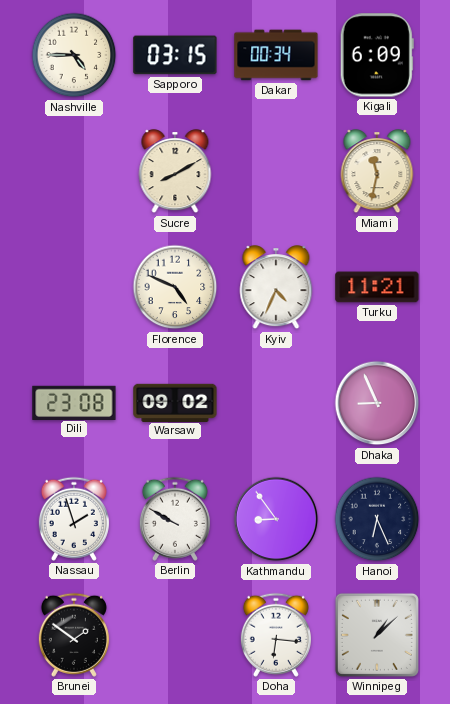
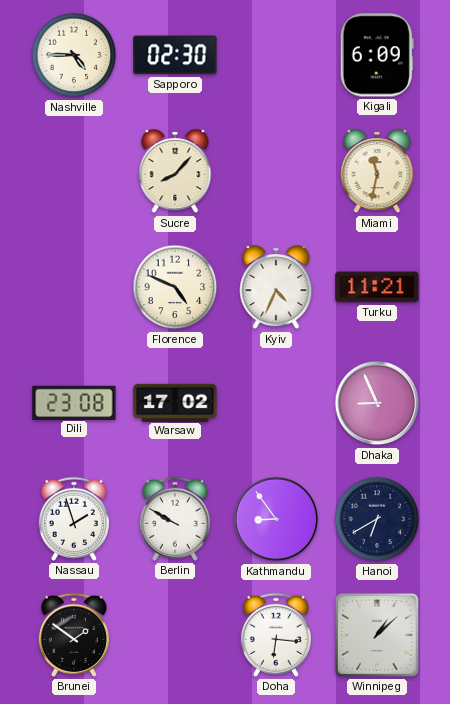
Sapporo: 03:15 -> 02:30
Dakar: 00:34 -> none
Sucre: 8:10 -> 8:07
Warsaw: 09:02 -> 17:02
Hanoi: 6:26 -> 6:40
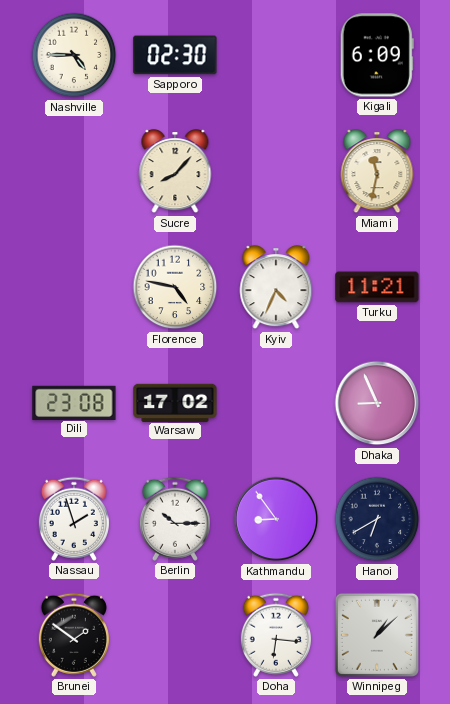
Florence: 4:49 -> 4:47
Berlin: 9:50 -> 10:15
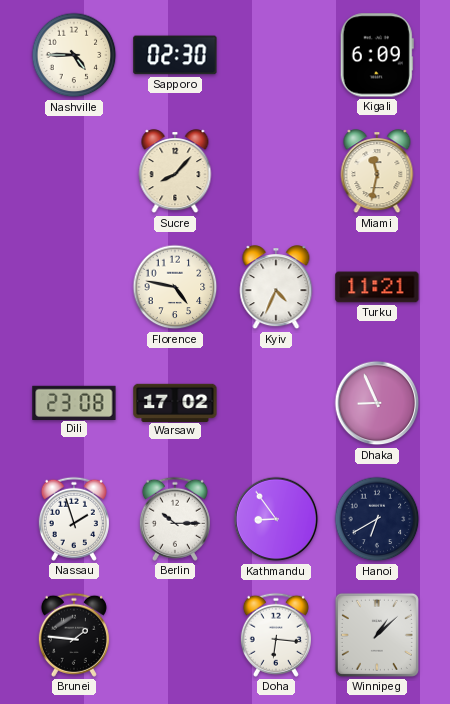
Brunei: 1:51 -> 1:46
